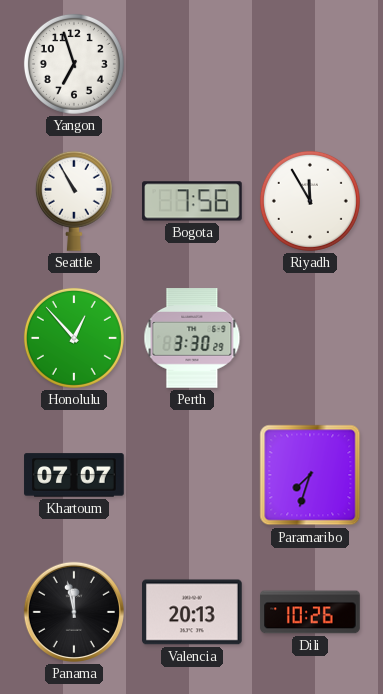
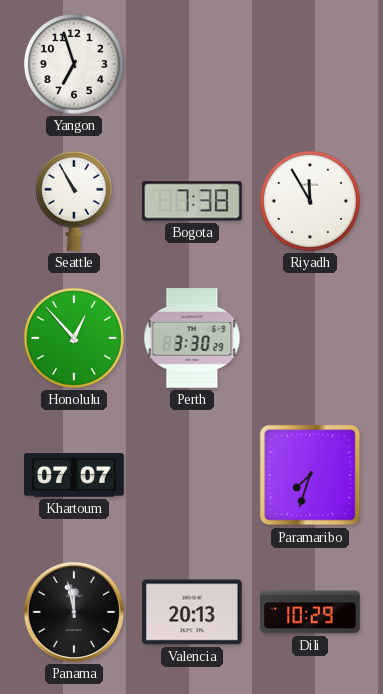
Bogota: 7:56 -> 7:38
Dili: 10:26 -> 10:29
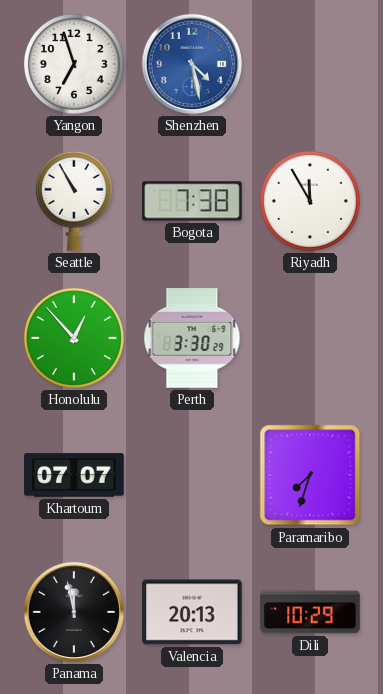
Shenzhen: none -> 4:28
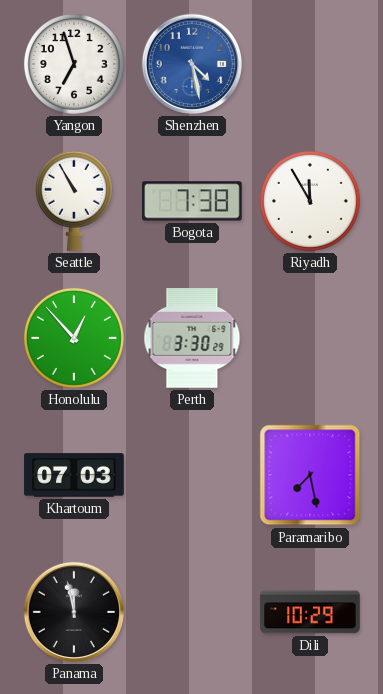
Khartoum: 07:07 -> 07:03
Paramaribo: 7:33 -> 7:28
Valencia: 20:13 -> none
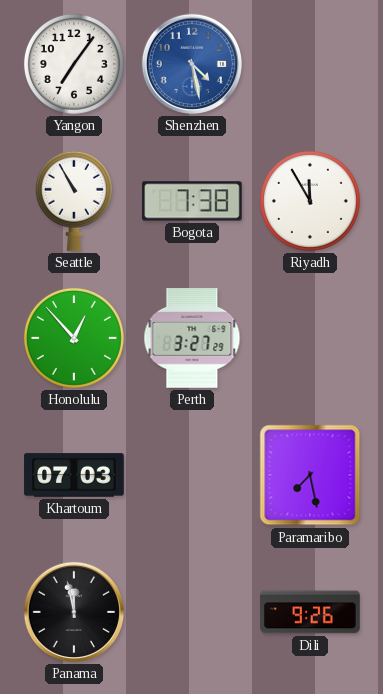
Yangon: 6:57 -> 7:06
Perth: 3:30 -> 3:27
Dili: 10:29 -> 9:26
